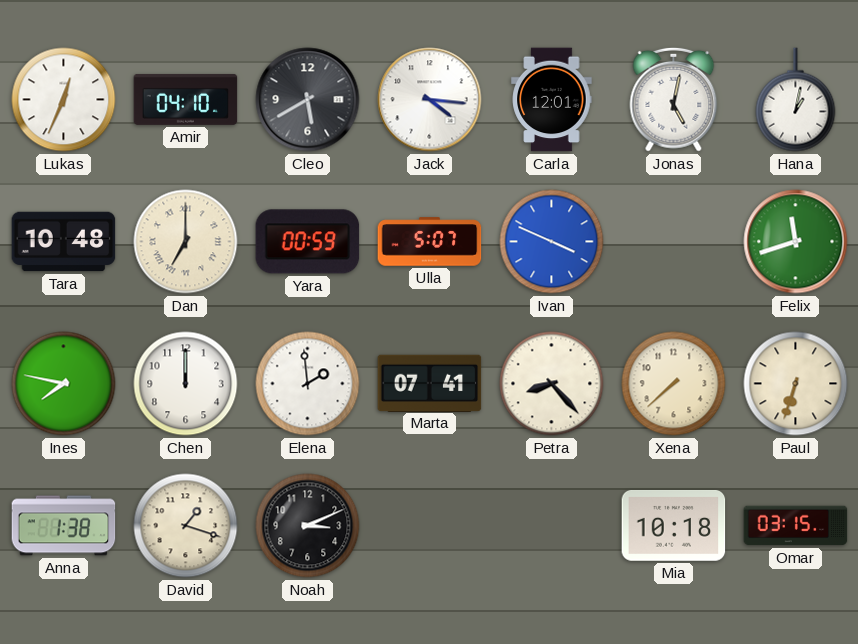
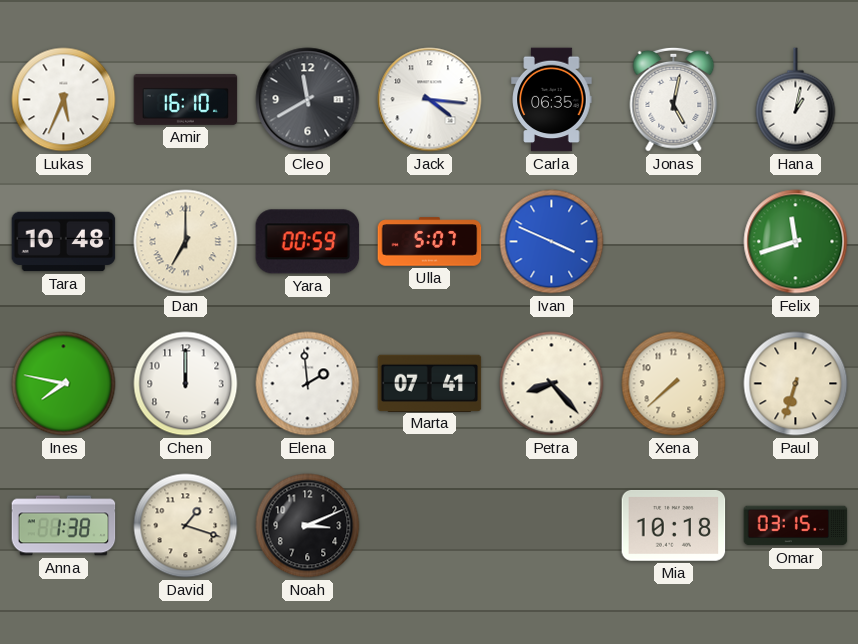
Lukas: 12:34 -> 5:34
Amir: 04:10 -> 16:10
Cleo: 5:40 -> 11:40
Carla: 12:01 -> 06:35
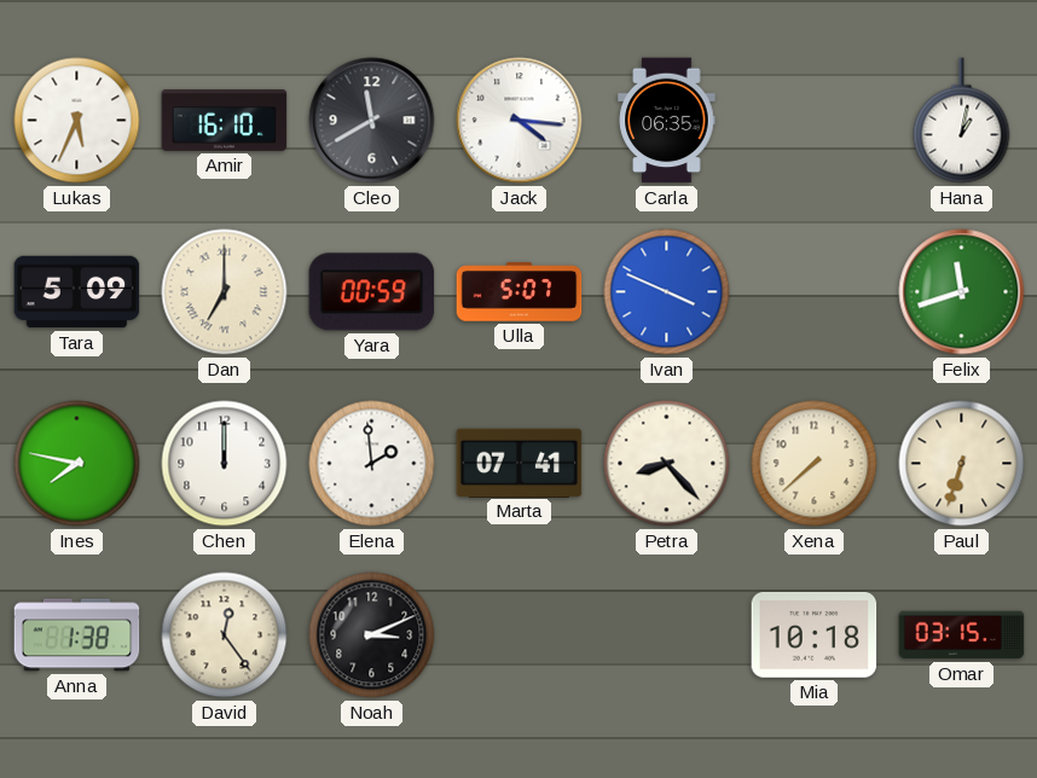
Jonas: 5:02 -> none
Tara: 10:48 -> 5:09
David: 1:18 -> 12:24
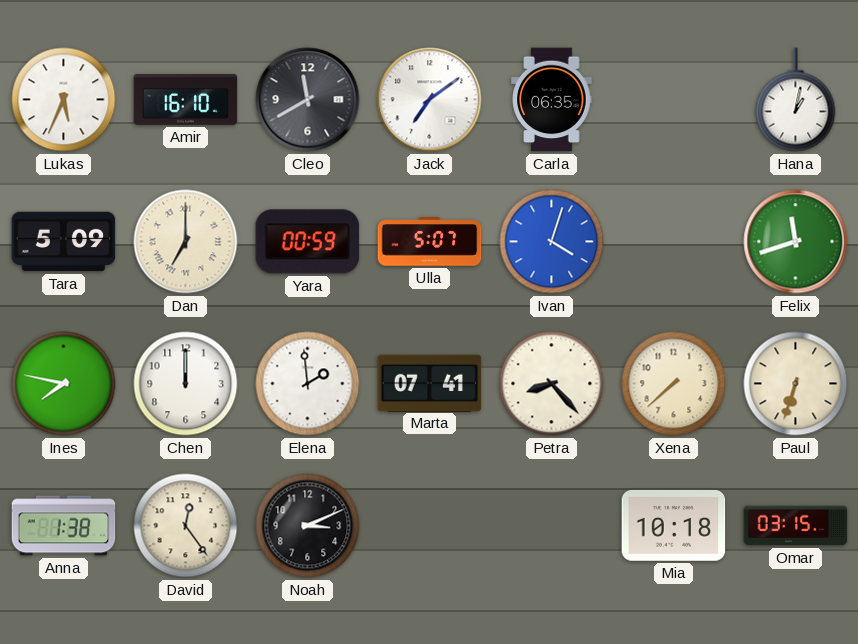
Jack: 4:16 -> 7:09
Ivan: 3:49 -> 4:03
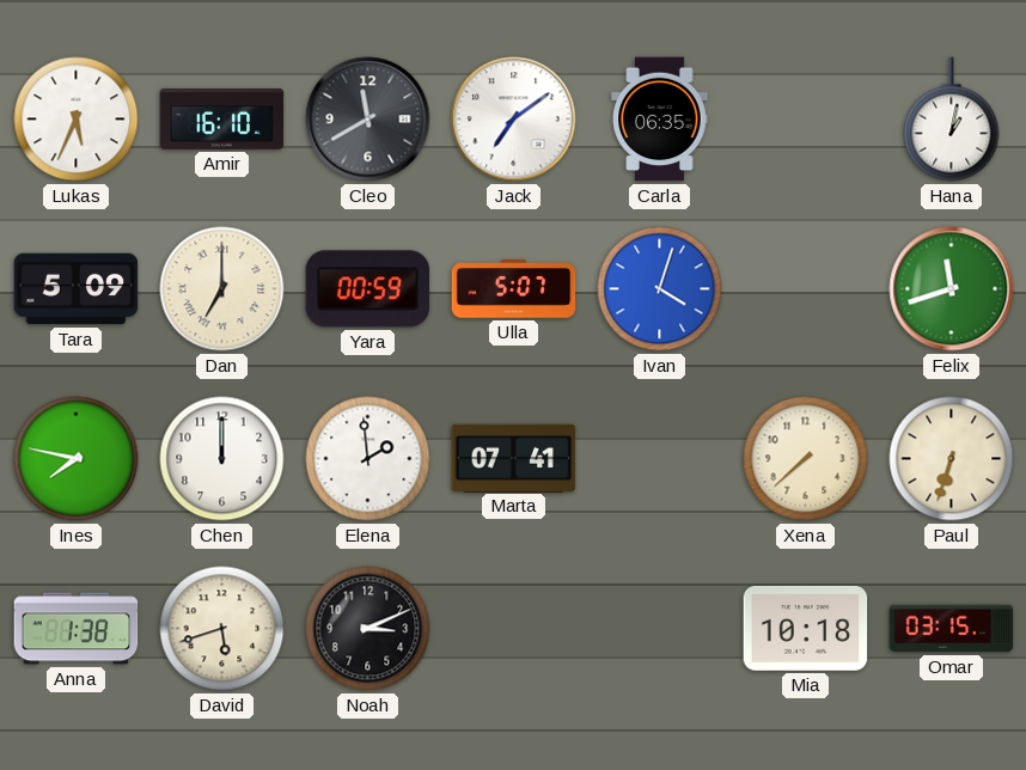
Petra: 8:23 -> none
David: 12:24 -> 5:42
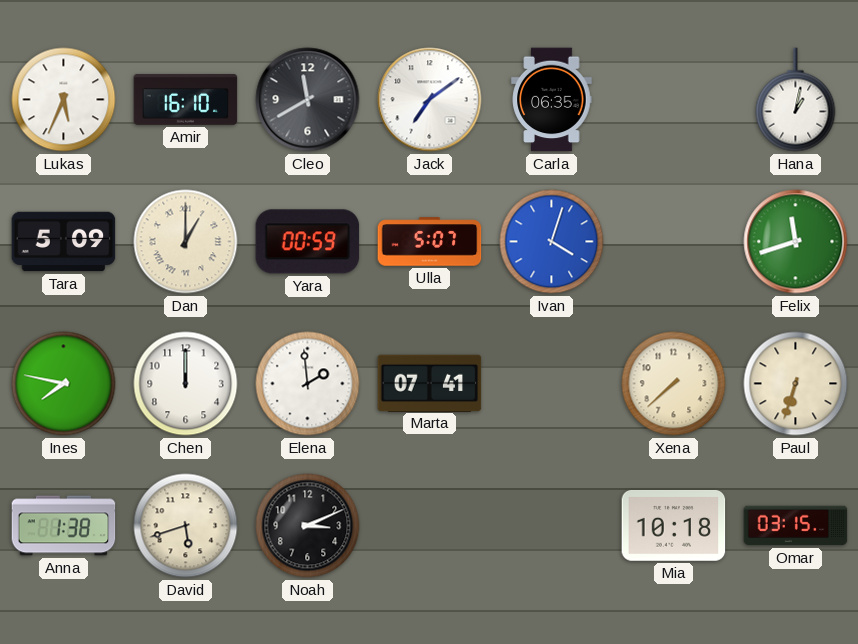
Dan: 7:00 -> 1:00
